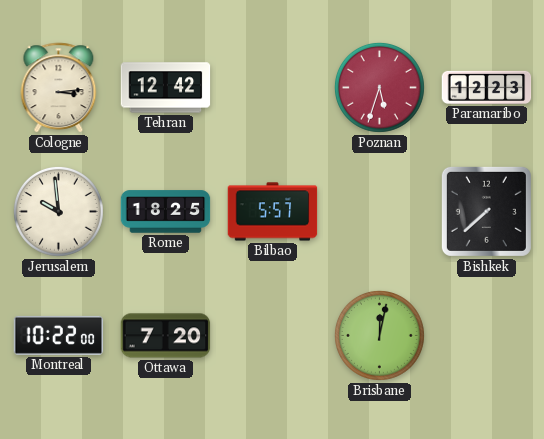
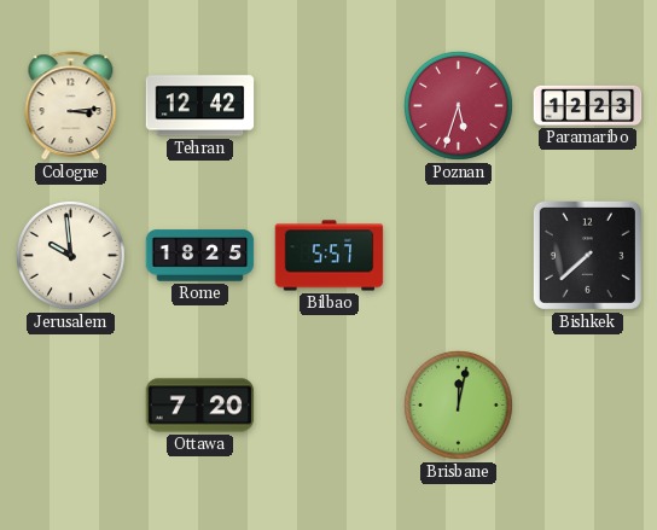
Montreal: 10:22 -> none
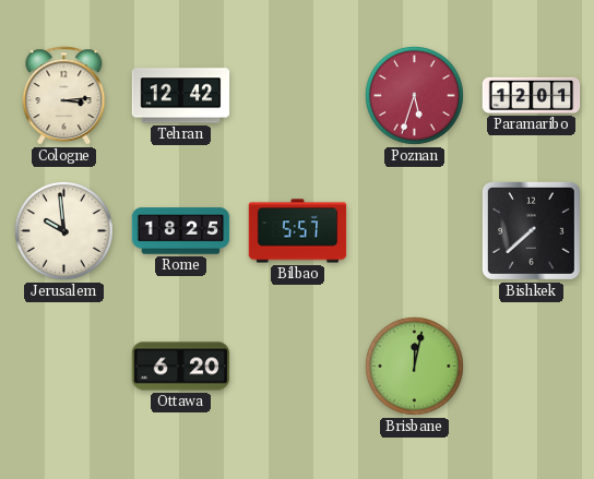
Paramaribo: 12:23 -> 12:01
Ottawa: 7:20 -> 6:20
